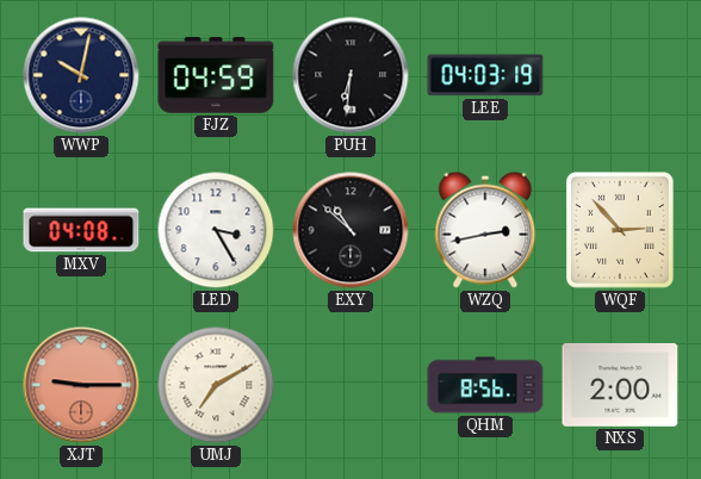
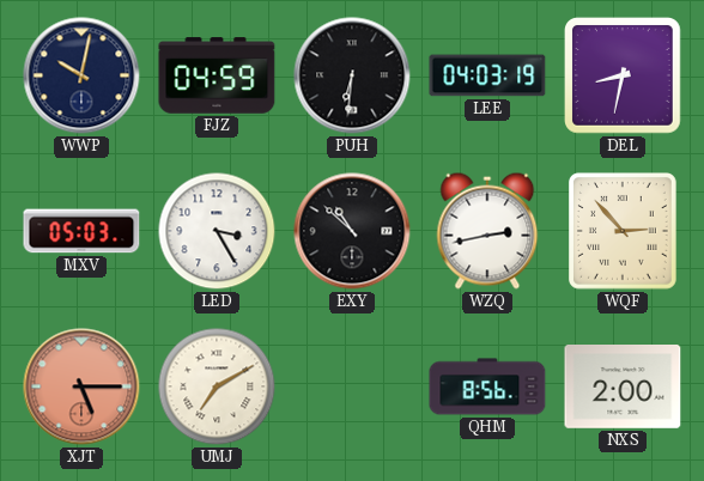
DEL: none -> 8:32
MXV: 04:08 -> 05:03
XJT: 9:15 -> 5:15
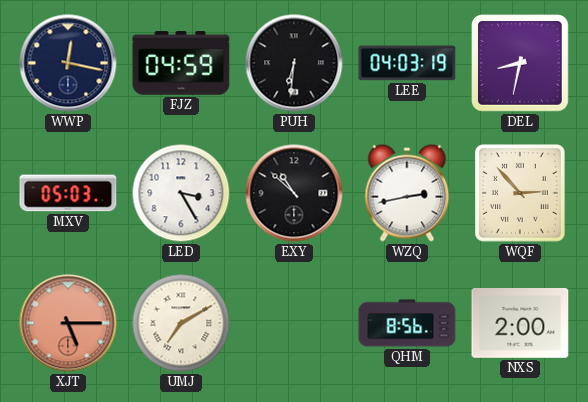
WWP: 10:02 -> 12:17
